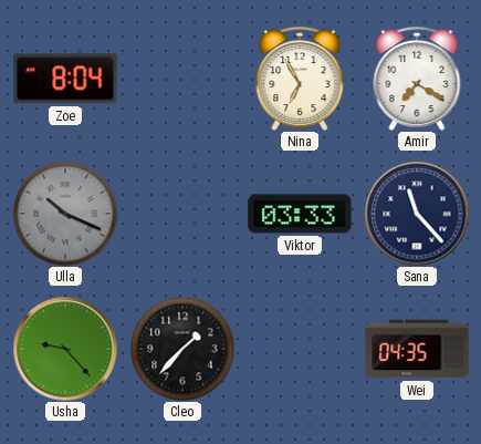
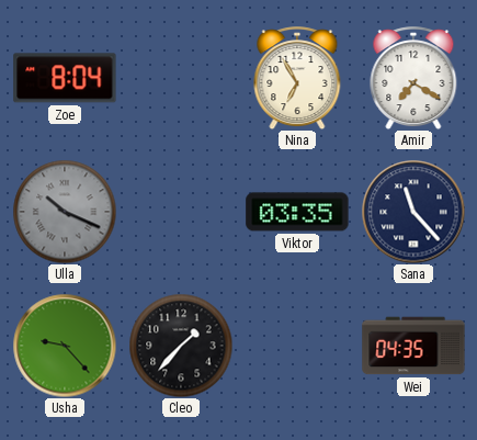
Viktor: 03:33 -> 03:35
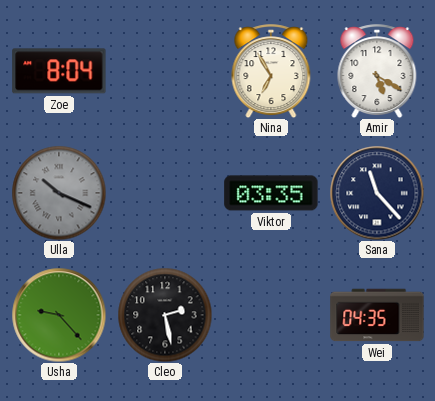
Amir: 7:20 -> 5:20
Cleo: 1:37 -> 2:28
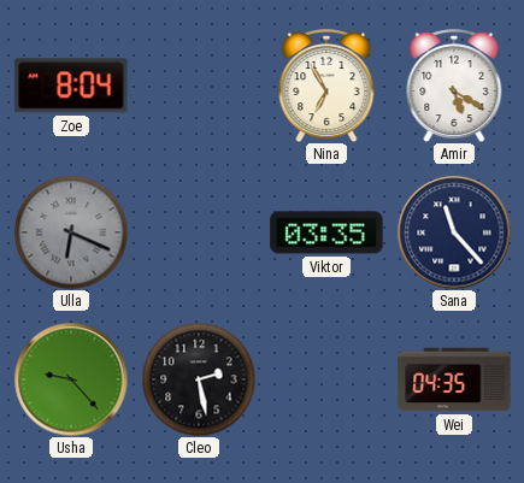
Ulla: 10:19 -> 6:19
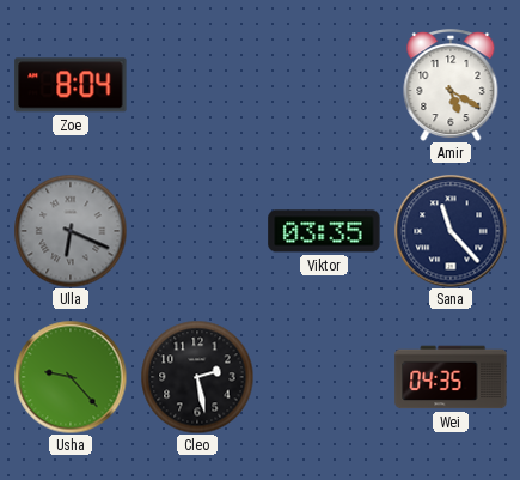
Nina: 6:55 -> none
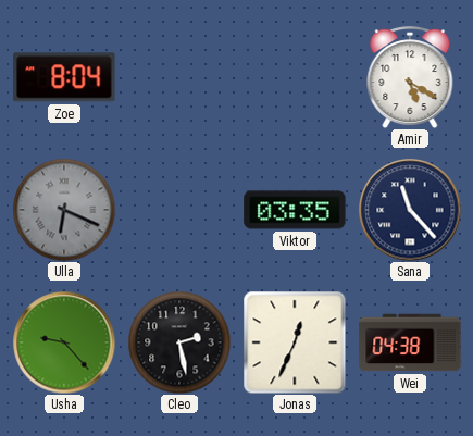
Jonas: none -> 12:34
Wei: 04:35 -> 04:38
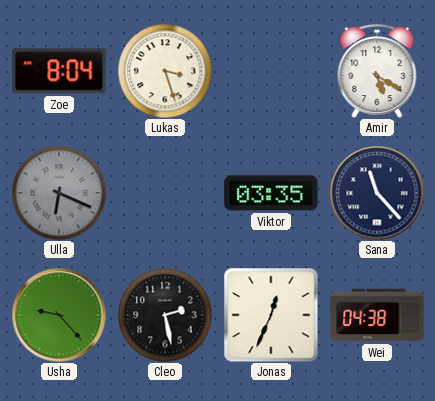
Lukas: none -> 3:27
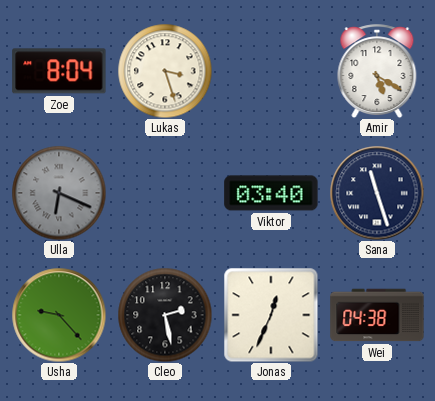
Viktor: 03:35 -> 03:40
Sana: 11:23 -> 11:27
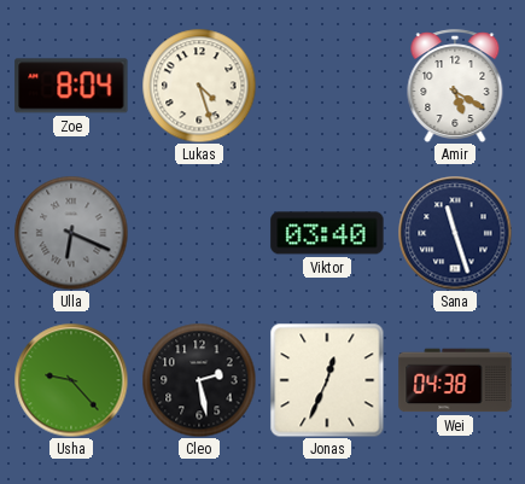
Lukas: 3:27 -> 4:27
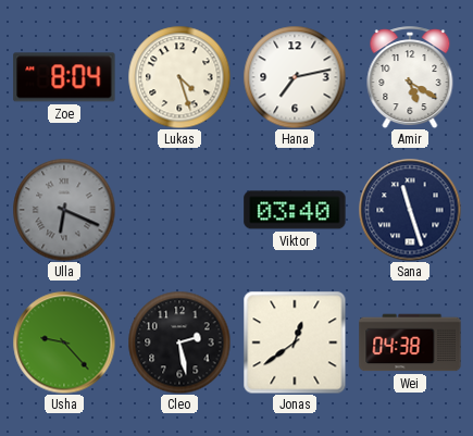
Hana: none -> 7:13
Jonas: 12:34 -> 12:39
